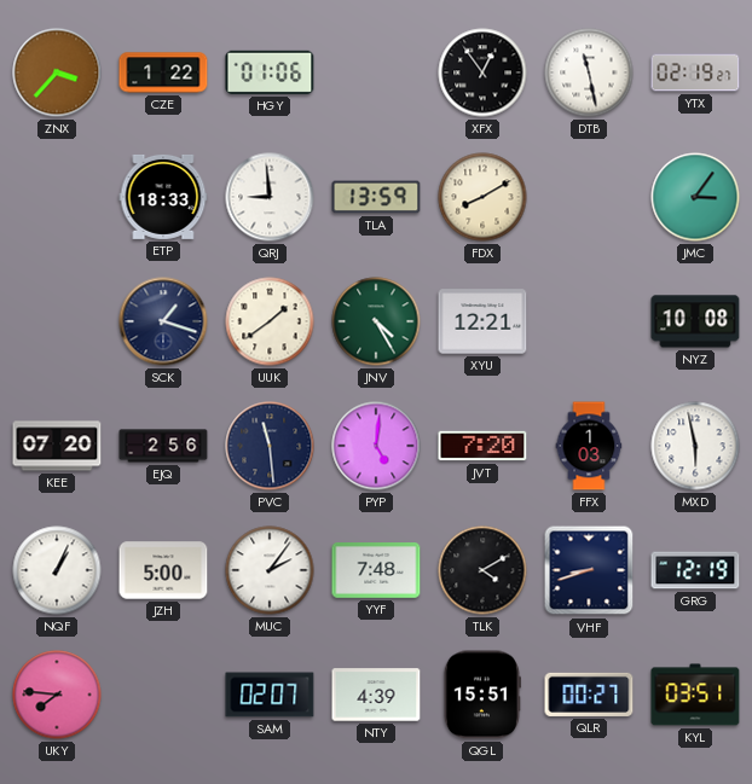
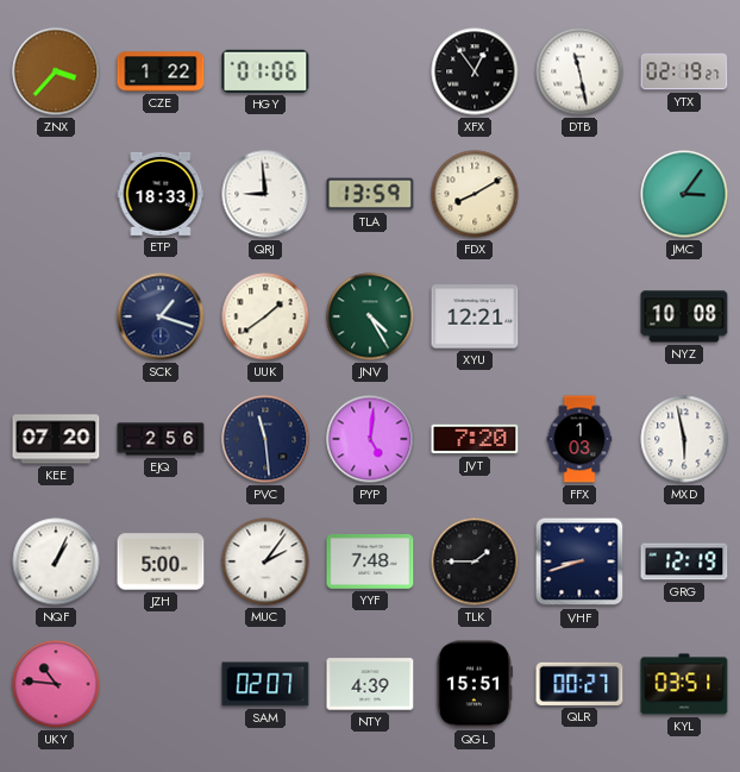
TLK: 4:10 -> 1:45
UKY: 7:46 -> 10:46
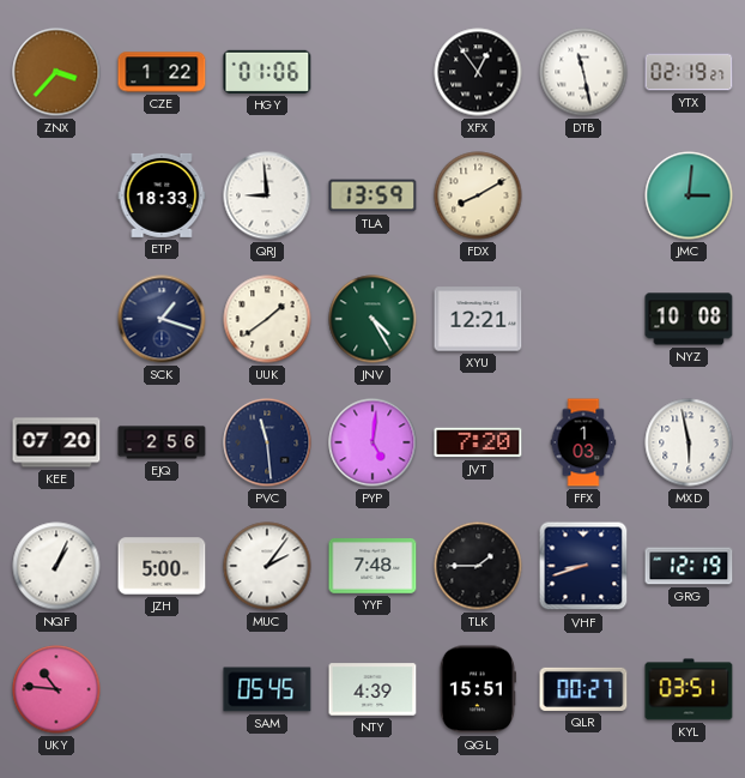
JMC: 3:06 -> 3:01
SAM: 02:07 -> 05:45
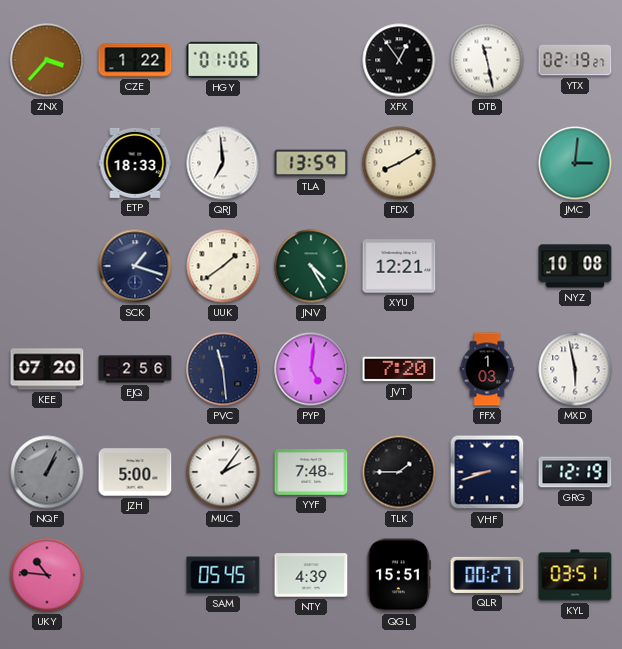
QRJ: 8:59 -> 6:59
NQF dial: white -> grey
